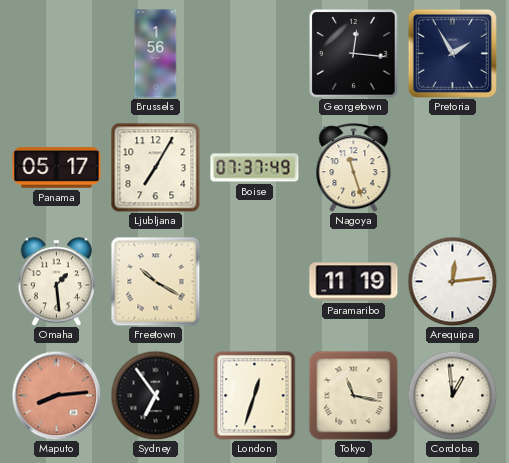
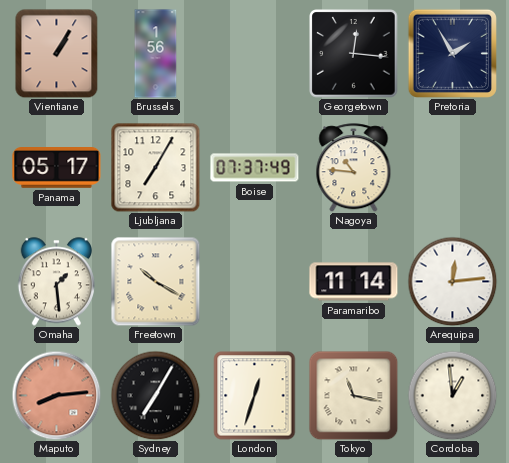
Vientiane: none -> 1:05
Nagoya: 11:27 -> 10:46
Paramaribo: 11:19 -> 11:14
Sydney: 6:54 -> 7:05
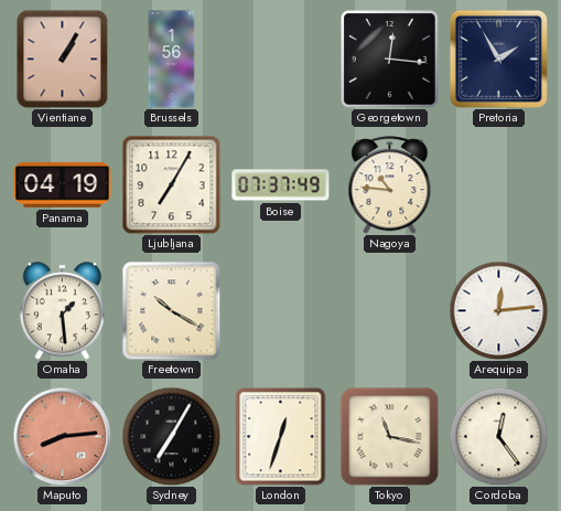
Panama: 05:17 -> 04:19
Paramaribo: 11:14 -> none
Cordoba: 12:59 -> 12:24
